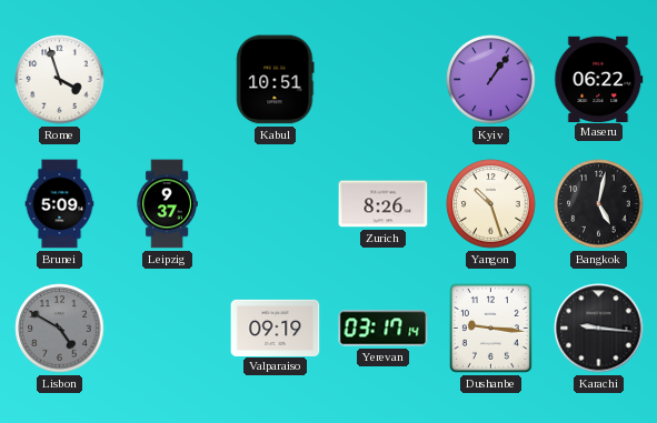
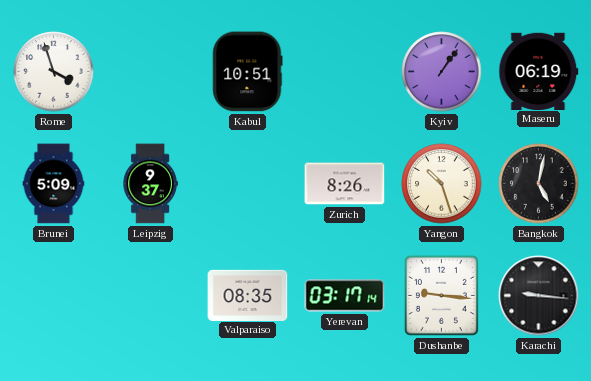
Maseru: 06:22 -> 06:19
Lisbon: 4:50 -> none
Valparaiso: 09:19 -> 08:35
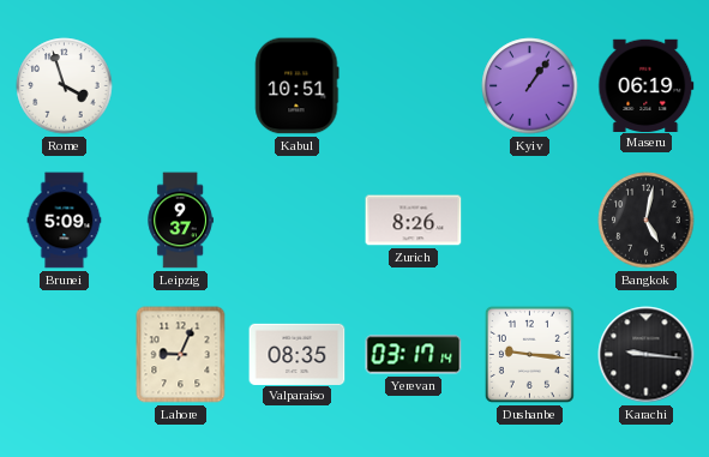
Yangon: 10:27 -> none
Lahore: none -> 9:04
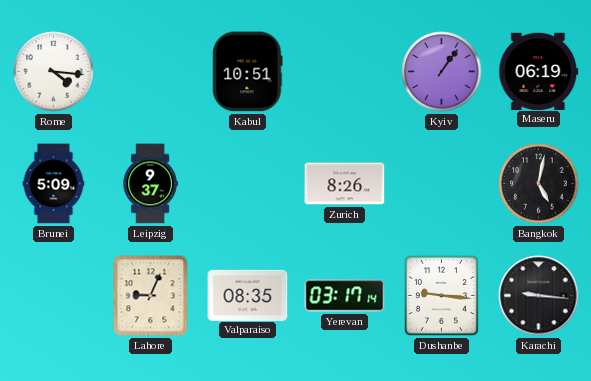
Rome: 3:57 -> 4:16
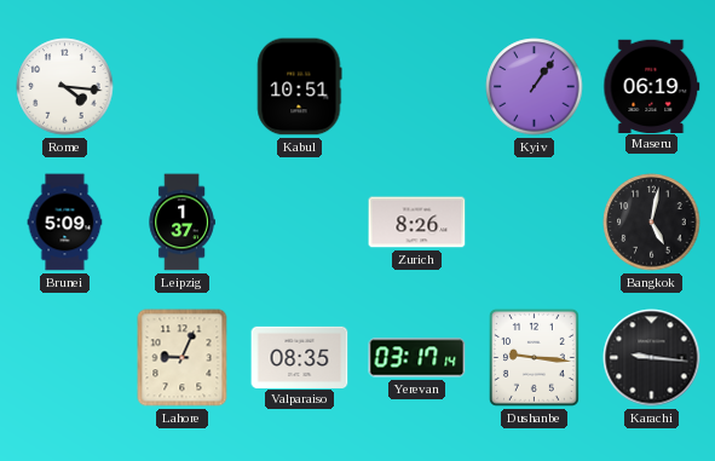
Leipzig: 9:37 -> 1:37
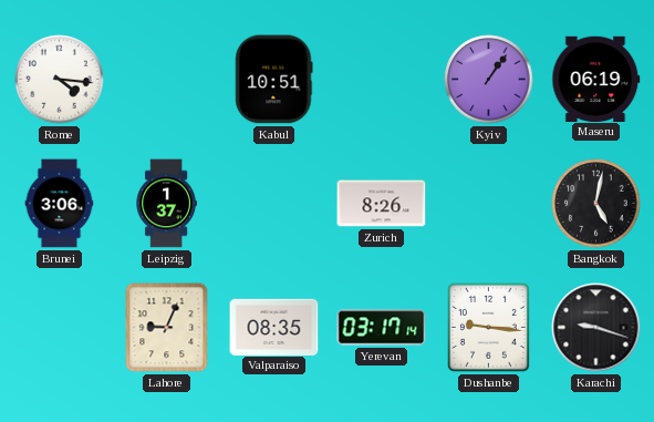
Brunei: 5:09 -> 3:06
Karachi: 9:16 -> 9:18
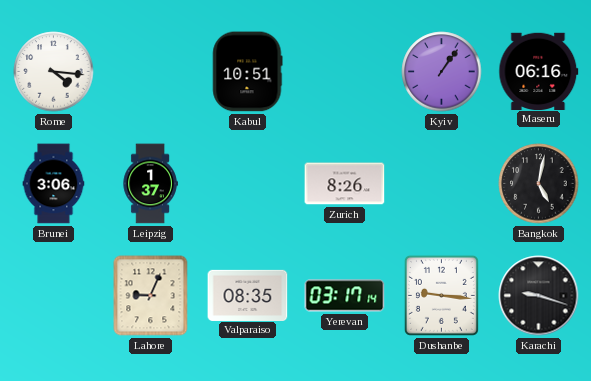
Maseru: 06:19 -> 06:16
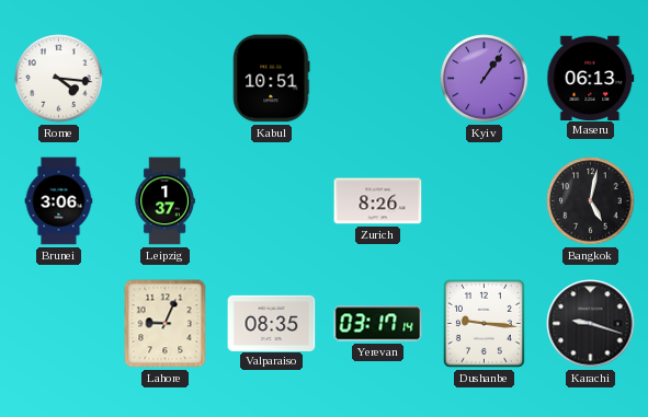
Maseru: 06:16 -> 06:13
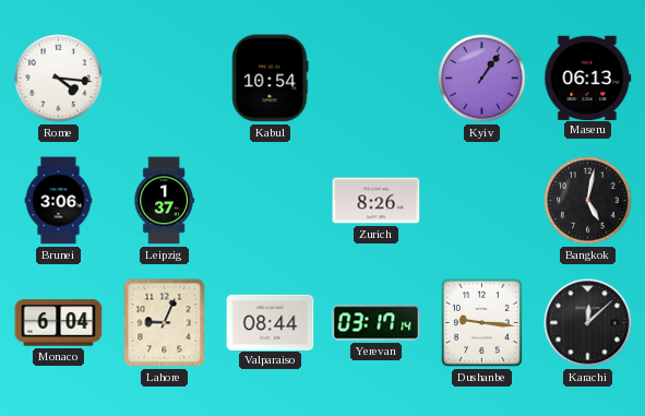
Kabul: 10:51 -> 10:54
Monaco: none -> 6:04
Valparaiso: 08:35 -> 08:44
Karachi: 9:18 -> 12:08
